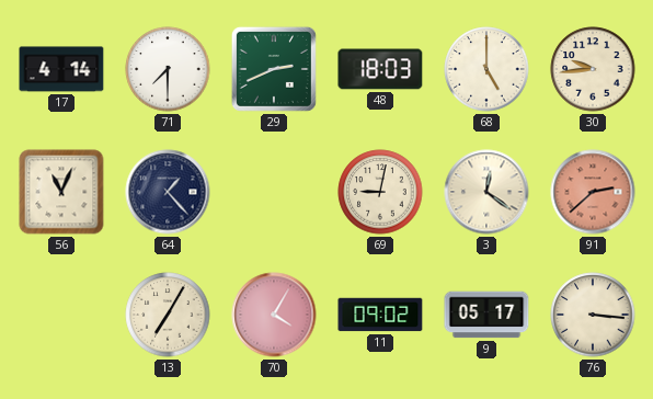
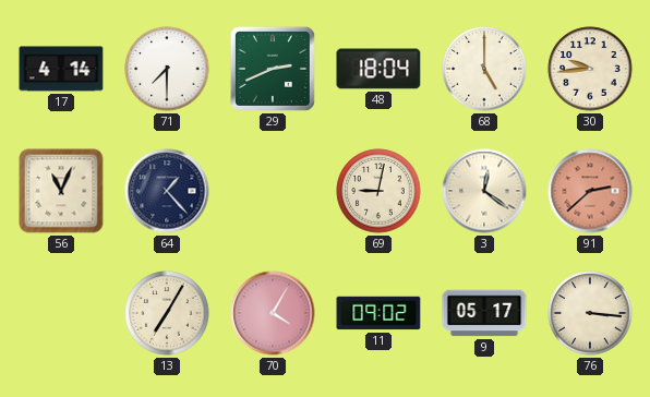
48: 18:03 -> 18:04
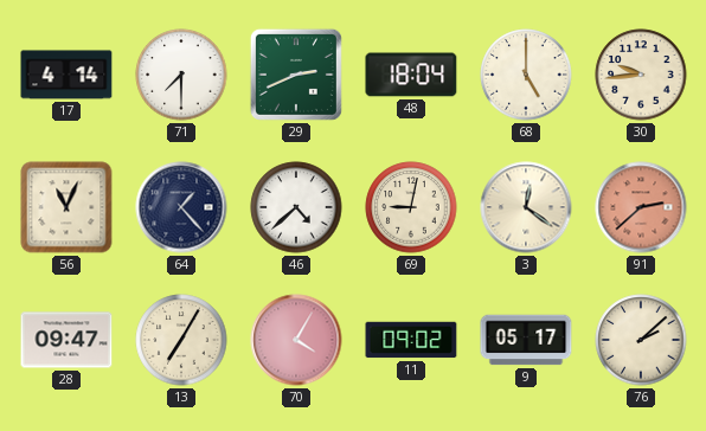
46: none -> 4:38
28: none -> 09:47
76: 3:16 -> 2:08
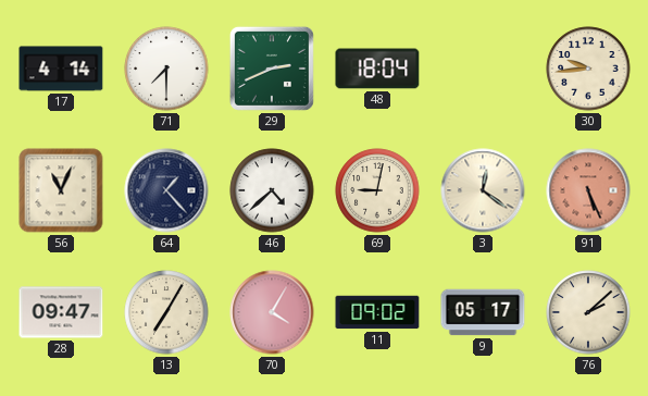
68: 5:00 -> none
91: 2:38 -> 5:26
